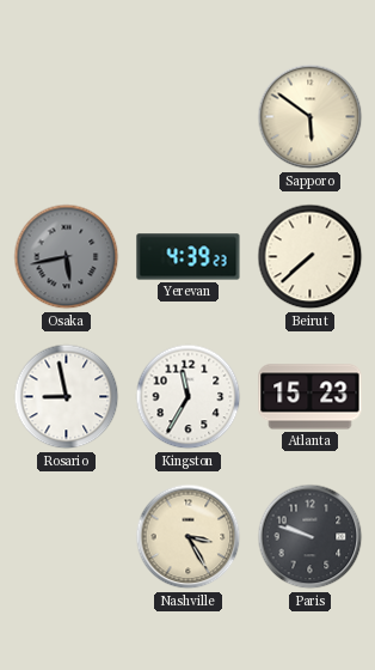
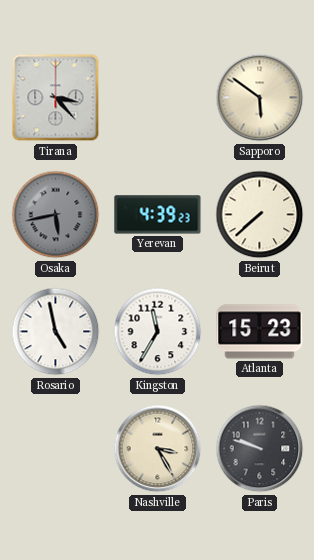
Tirana: none -> 3:23
Rosario: 8:58 -> 4:58
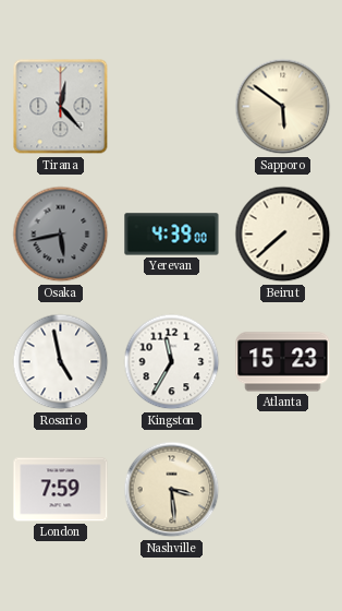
Tirana: 3:23 -> 12:23
Yerevan: 4:39:23 -> 4:39:00
London: none -> 7:59
Nashville: 3:25 -> 3:29
Paris: 9:48 -> none
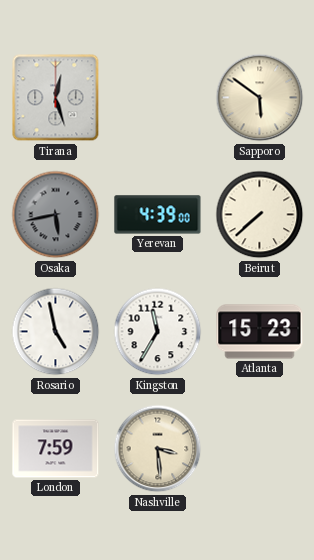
Tirana: 12:23 -> 12:27
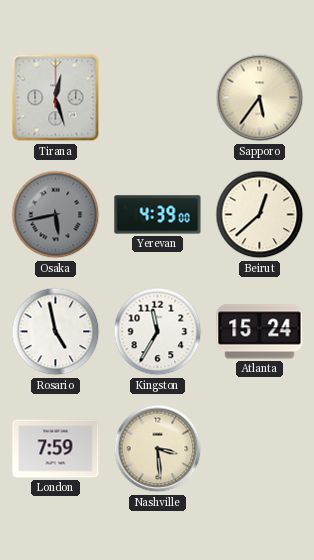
Sapporo: 5:51 -> 5:36
Beirut: 7:38 -> 12:38
Atlanta: 15:23 -> 15:24
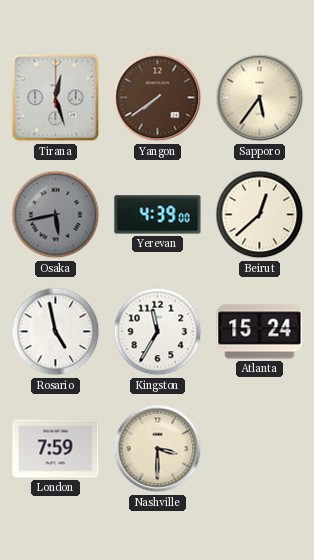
Yangon: none -> 7:39
Nashville: 3:29 -> 3:30
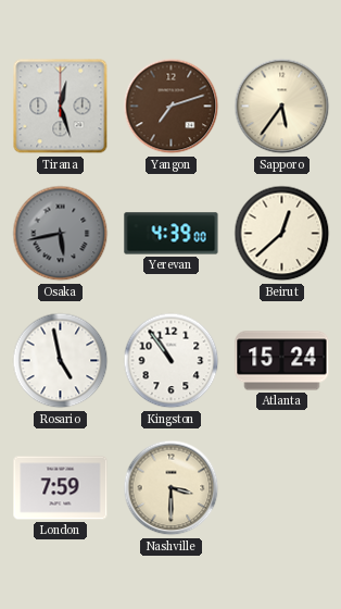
Yangon: 7:39 -> 7:12
Kingston: 11:35 -> 10:54
